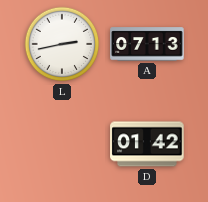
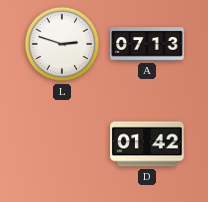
L: 2:43 -> 2:48
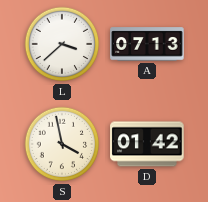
L: 2:48 -> 3:38
S: none -> 3:58
